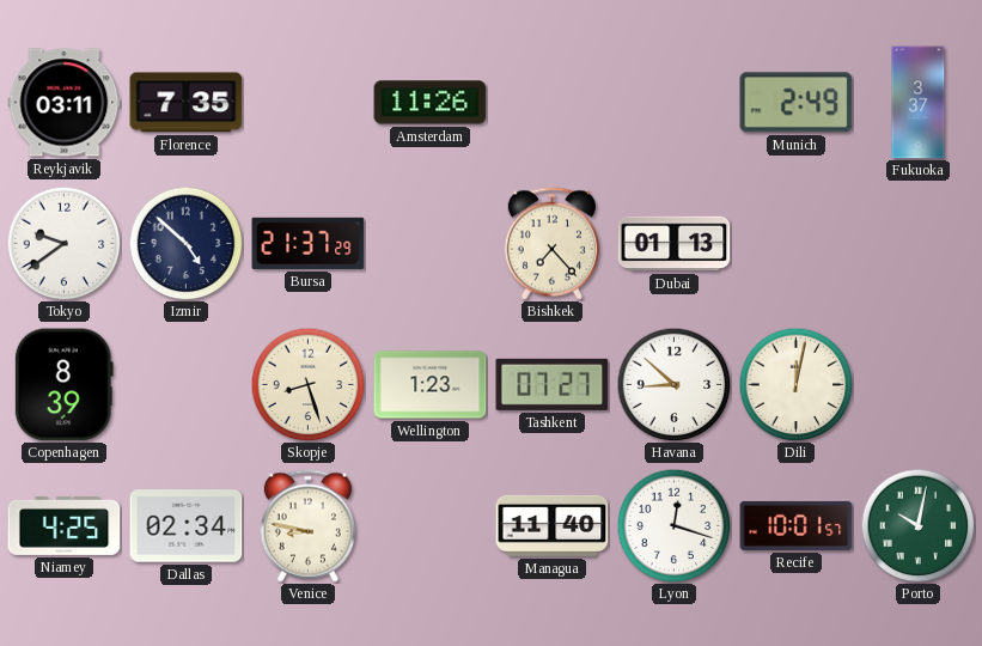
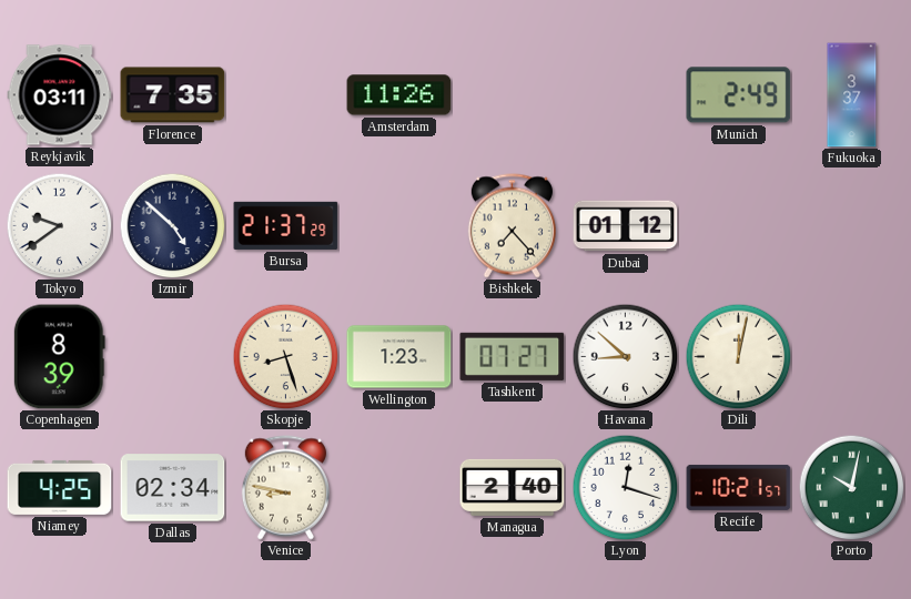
Dubai: 01:13 -> 01:12
Managua: 11:40 -> 2:40
Recife: 10:01 -> 10:21
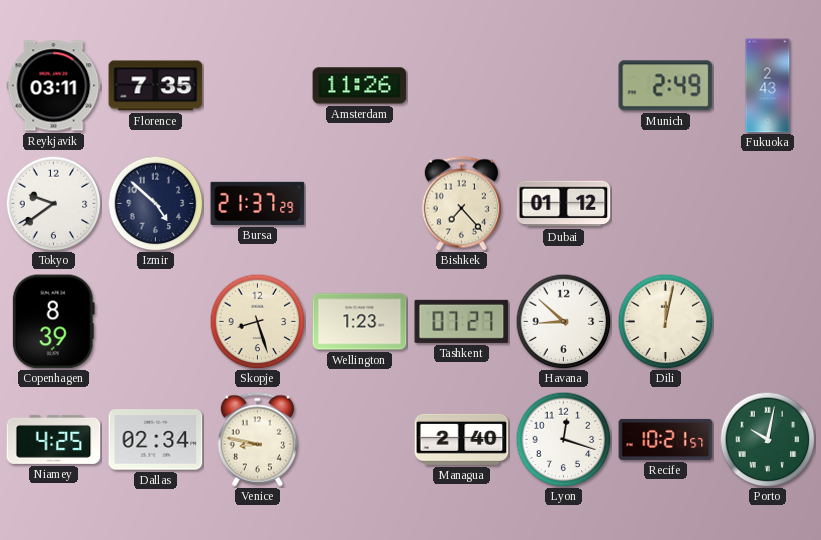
Fukuoka: 3:37 -> 2:43
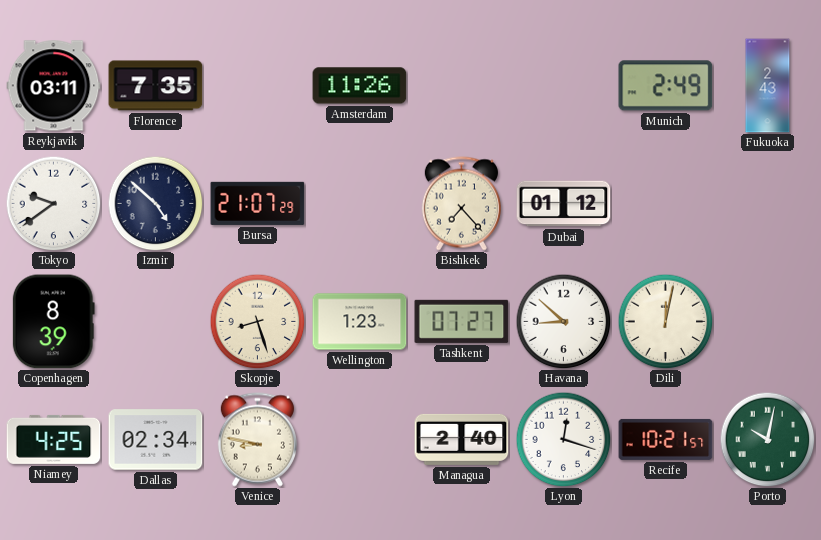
Bursa: 21:37 -> 21:07
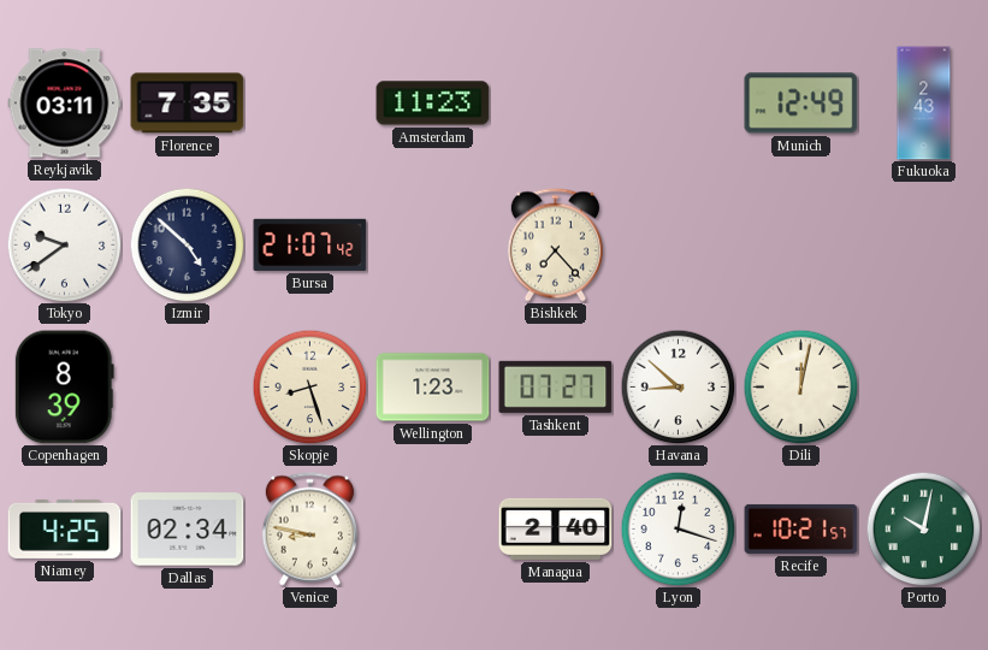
Amsterdam: 11:26 -> 11:23
Munich: 2:49 -> 12:49
Bursa: 21:07:29 -> 21:07:42
Dubai: 01:12 -> none
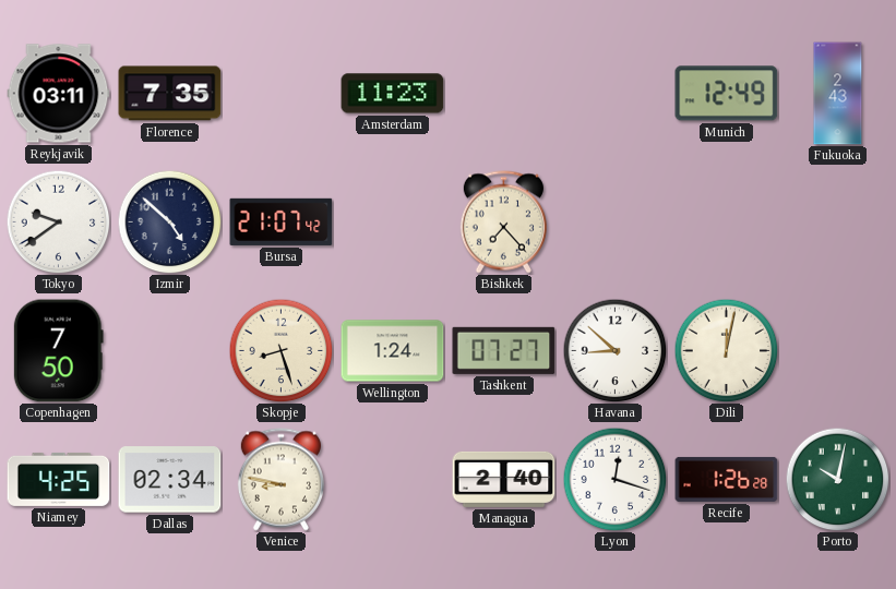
Copenhagen: 8:39 -> 7:50
Wellington: 1:23 -> 1:24
Recife: 10:21 -> 1:26
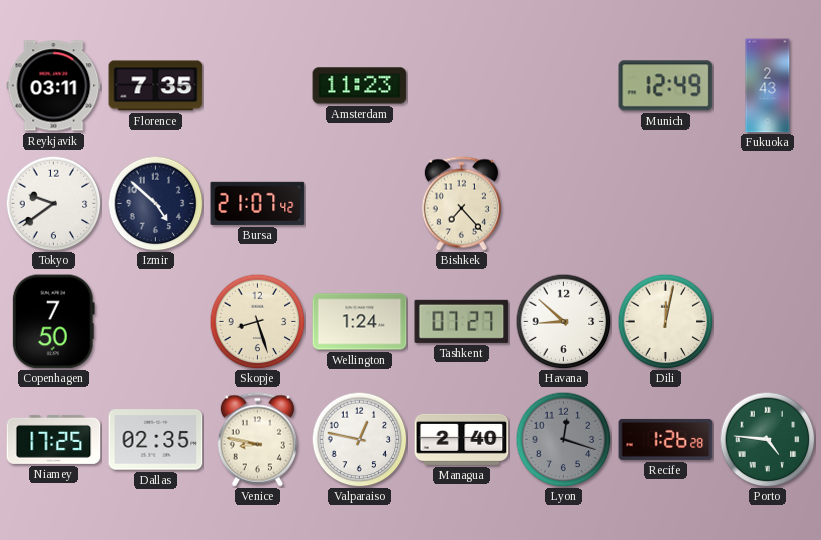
Niamey: 4:25 -> 17:25
Dallas: 02:34 -> 02:35
Valparaiso: none -> 12:47
Lyon dial: white -> grey
Porto: 10:02 -> 4:46
